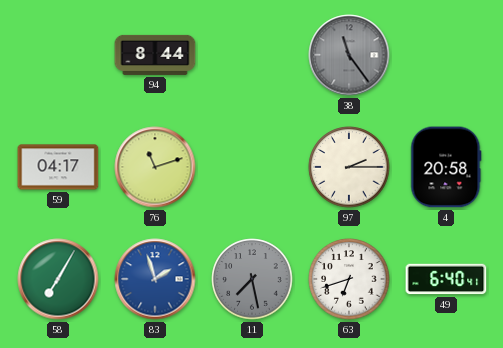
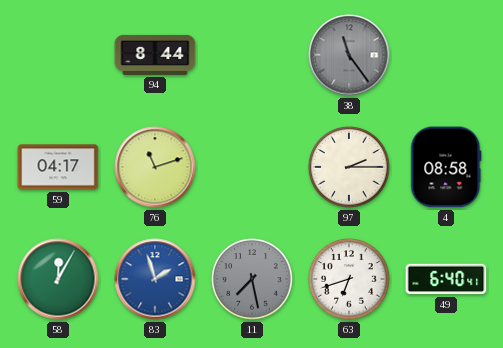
4: 20:58 -> 08:58
58: 7:05 -> 12:05
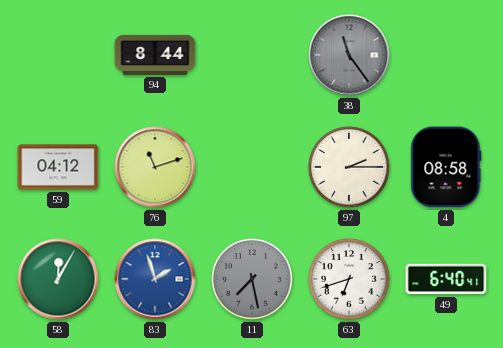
59: 04:17 -> 04:12
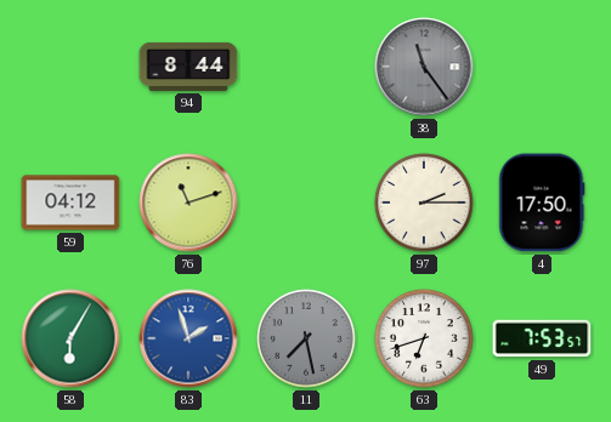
4: 08:58 -> 17:50
58: 12:05 -> 6:05
49: 6:40 -> 7:53
